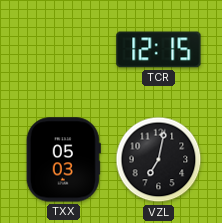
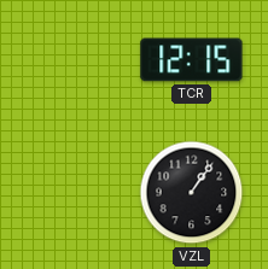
TXX: 05:03 -> none
VZL: 7:02 -> 1:06
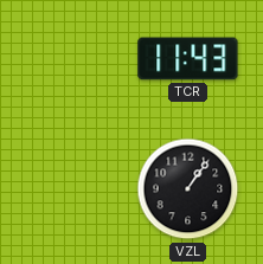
TCR: 12:15 -> 11:43
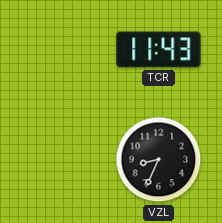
VZL: 1:06 -> 8:34
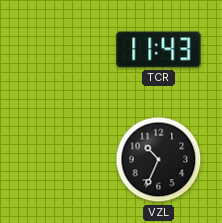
VZL: 8:34 -> 10:34
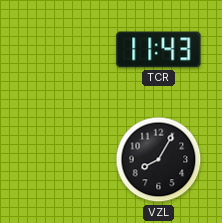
VZL: 10:34 -> 8:05
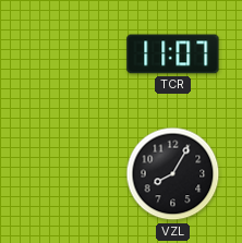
TCR: 11:43 -> 11:07
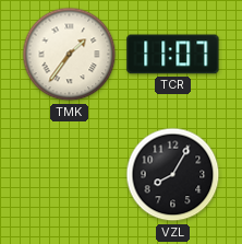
TMK: none -> 1:36
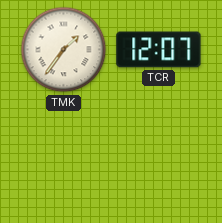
TCR: 11:07 -> 12:07
VZL: 8:05 -> none
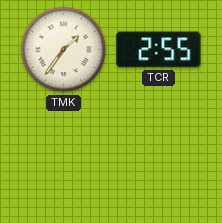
TCR: 12:07 -> 2:55
